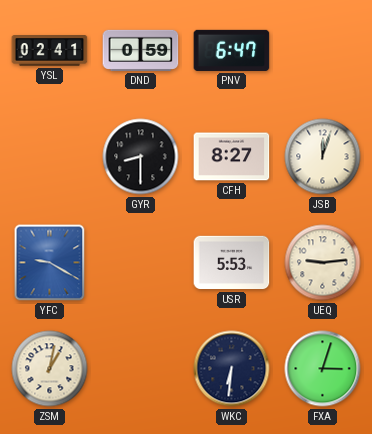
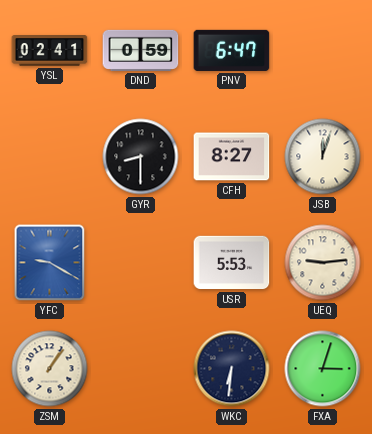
ZSM: 1:02 -> 1:06
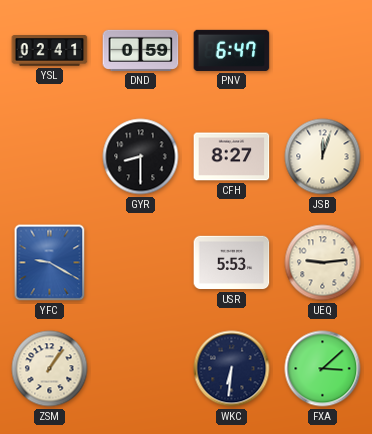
FXA: 3:03 -> 3:08
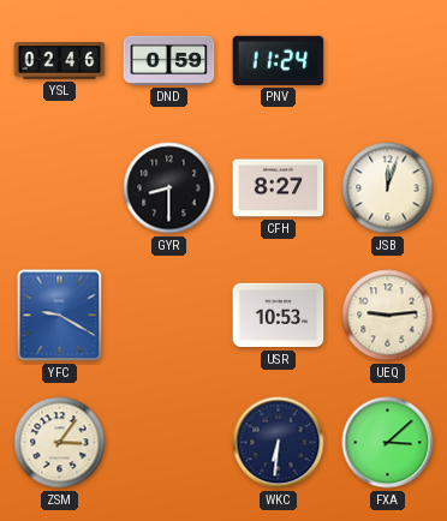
YSL: 02:41 -> 02:46
PNV: 6:47 -> 11:24
USR: 5:53 -> 10:53
ZSM: 1:06 -> 3:06
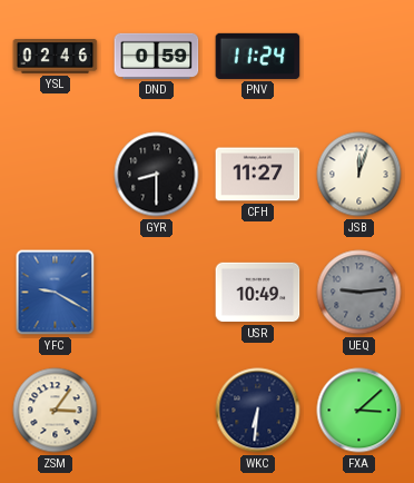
CFH: 8:27 -> 11:27
USR: 10:53 -> 10:49
UEQ dial: cream -> grey
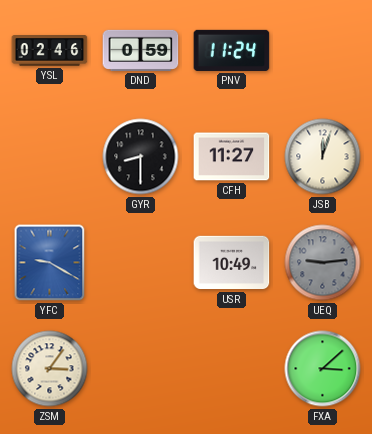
WKC: 6:31 -> none
